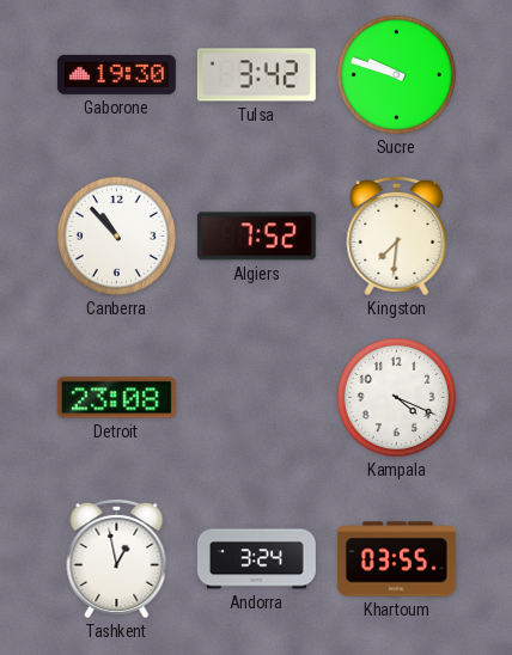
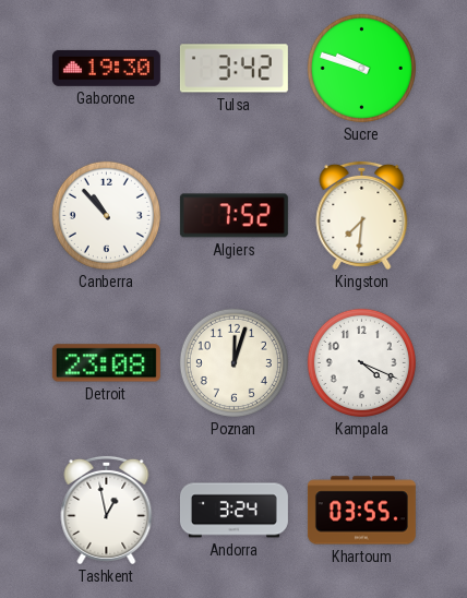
Poznan: none -> 12:03
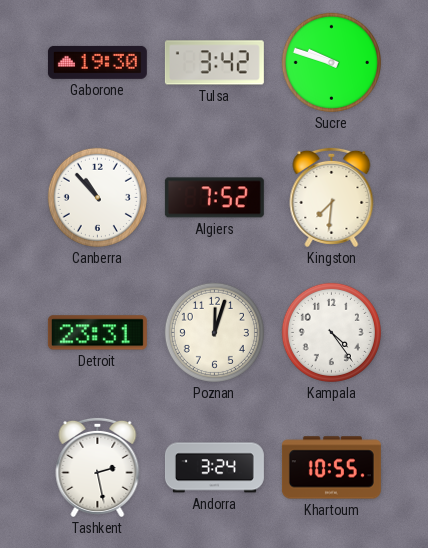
Detroit: 23:08 -> 23:31
Kampala: 4:19 -> 4:24
Tashkent: 12:58 -> 2:28
Khartoum: 03:55 -> 10:55
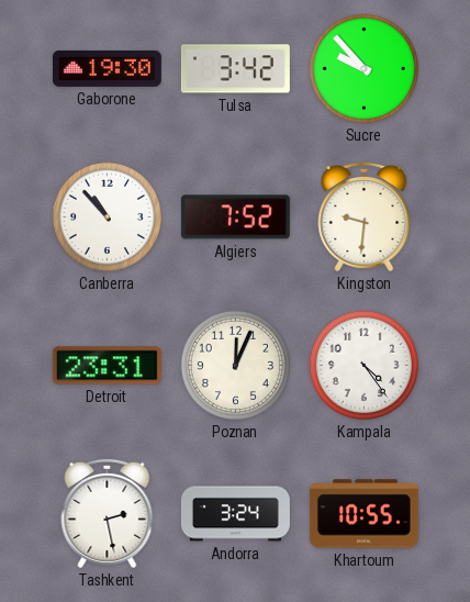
Sucre: 9:48 -> 9:53
Kingston: 7:31 -> 9:31
Poznan: 12:03 -> 12:04
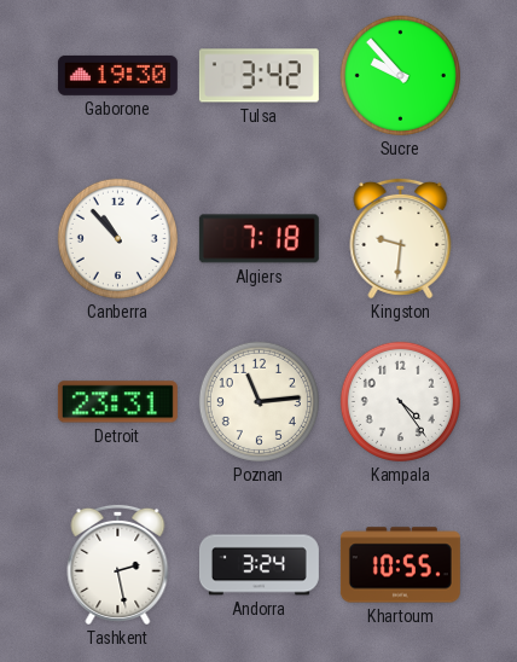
Algiers: 7:52 -> 7:18
Poznan: 12:04 -> 11:14
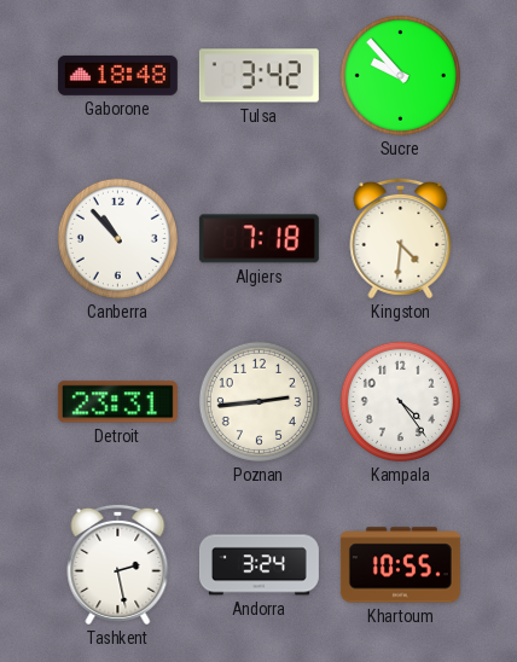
Gaborone: 19:30 -> 18:48
Kingston: 9:31 -> 4:31
Poznan: 11:14 -> 2:44
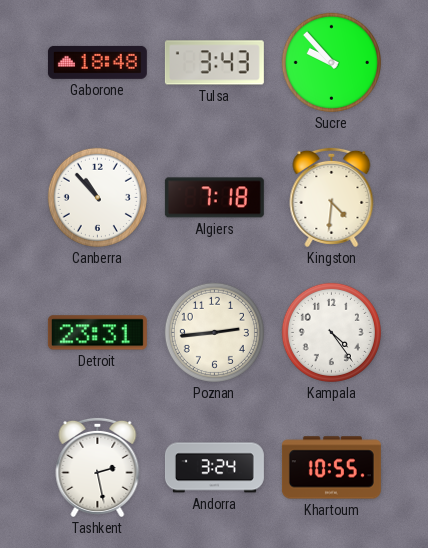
Tulsa: 3:42 -> 3:43
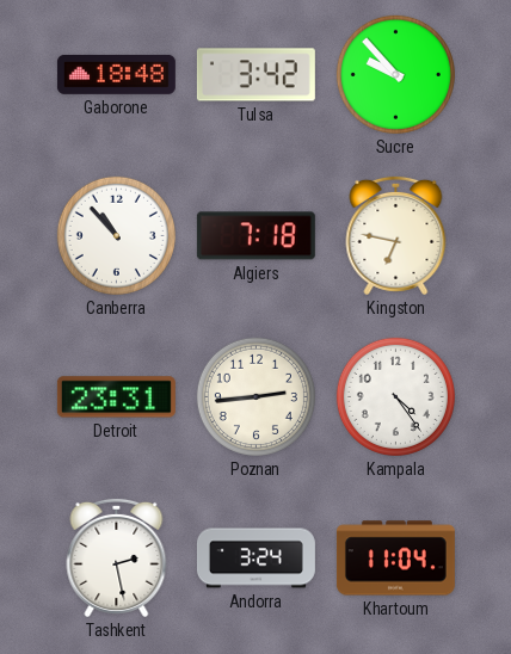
Tulsa: 3:43 -> 3:42
Kingston: 4:31 -> 6:47
Khartoum: 10:55 -> 11:04
